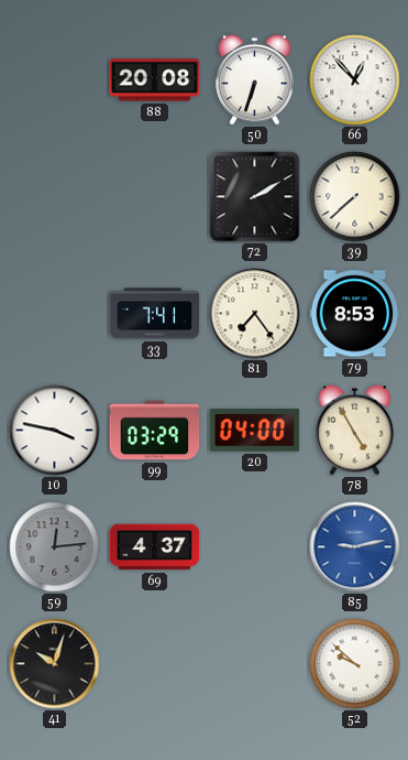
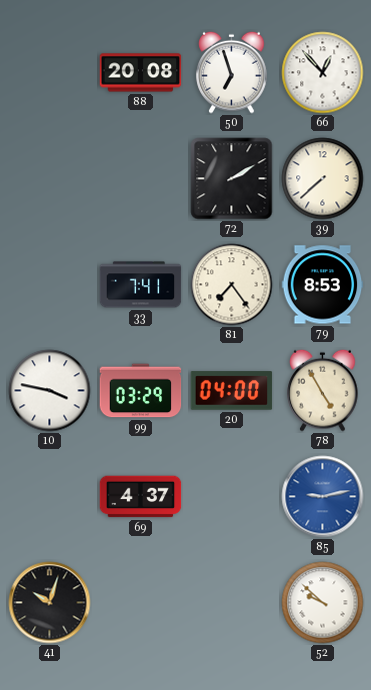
50: 6:33 -> 6:57
59: 12:14 -> none
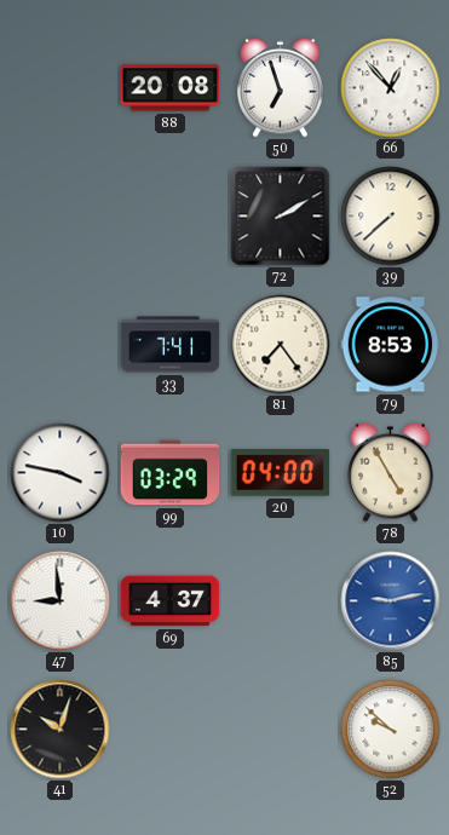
47: none -> 8:59
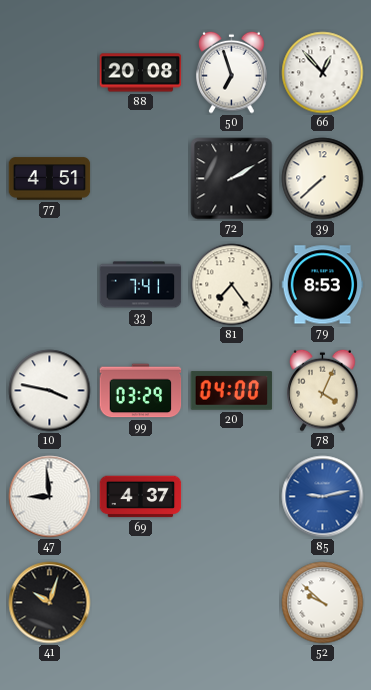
77: none -> 4:51
78: 4:55 -> 4:04
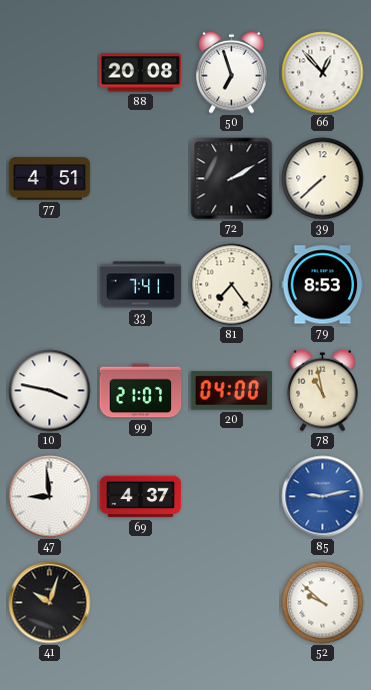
99: 03:29 -> 21:07
78: 4:04 -> 10:58
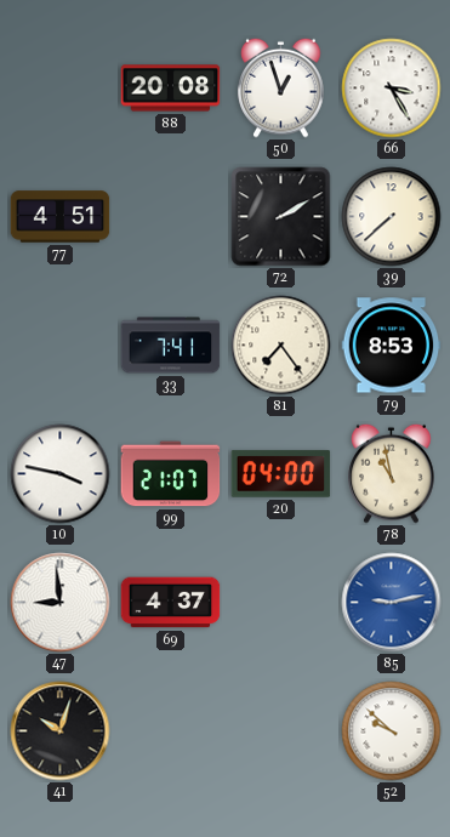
50: 6:57 -> 12:57
66: 12:53 -> 3:25
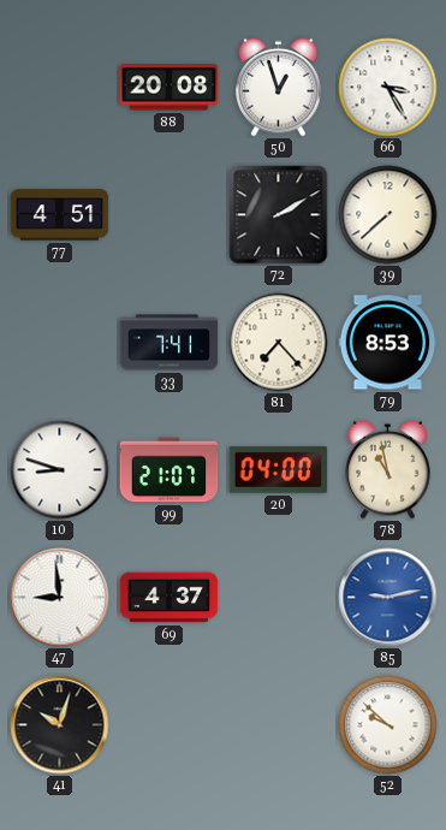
81: 7:24 -> 7:23
10: 3:47 -> 8:48
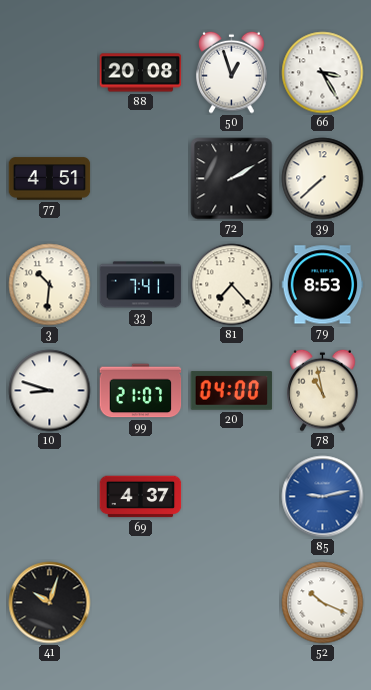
3: none -> 10:31
47: 8:59 -> none
52: 9:52 -> 10:19
